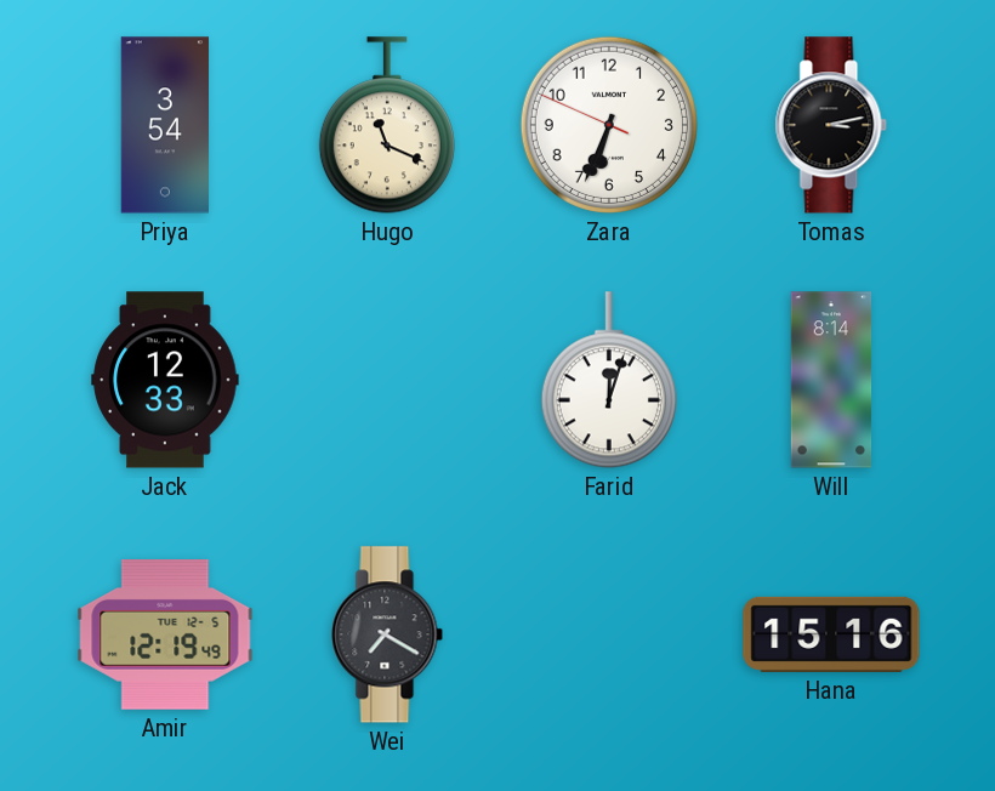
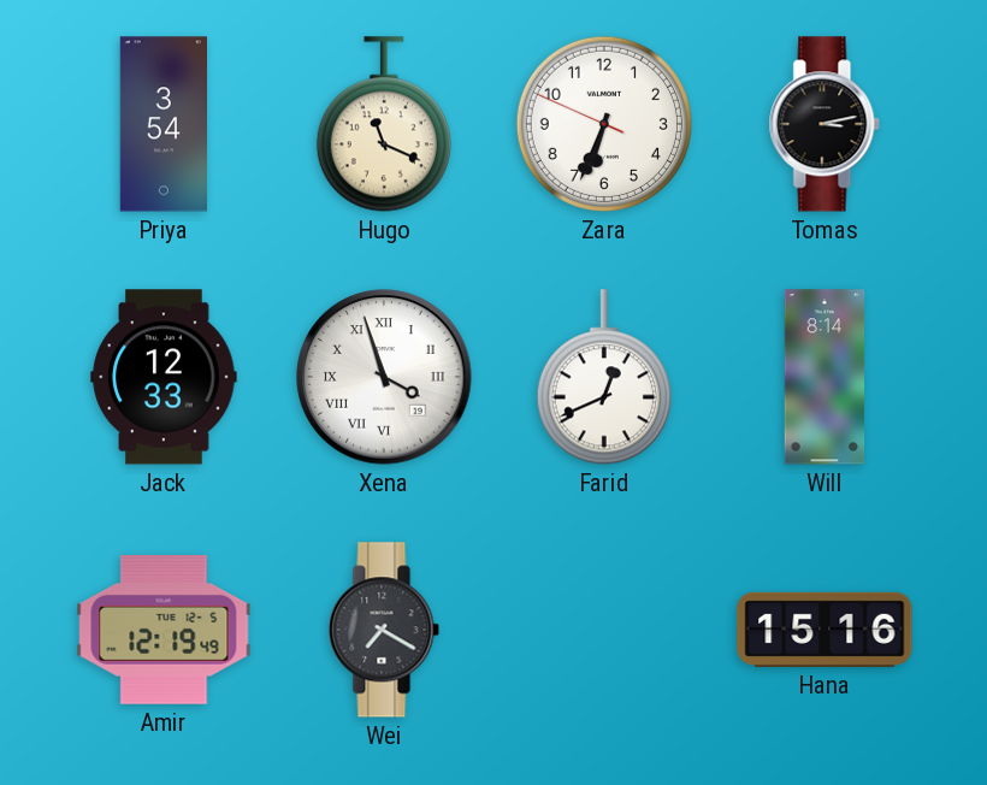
Xena: none -> 3:57
Farid: 12:03 -> 12:41
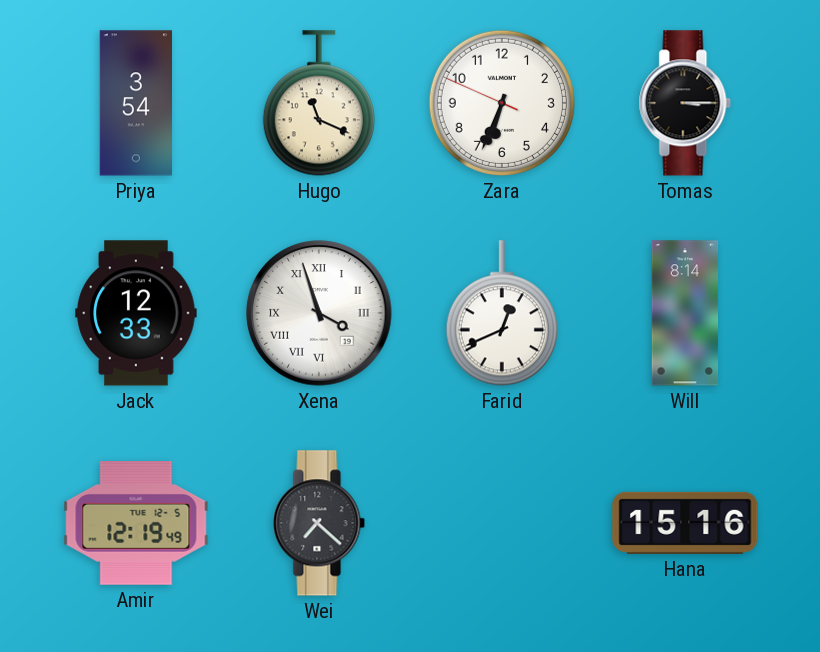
Tomas: 3:13 -> 3:15
Wei: 7:20 -> 7:22
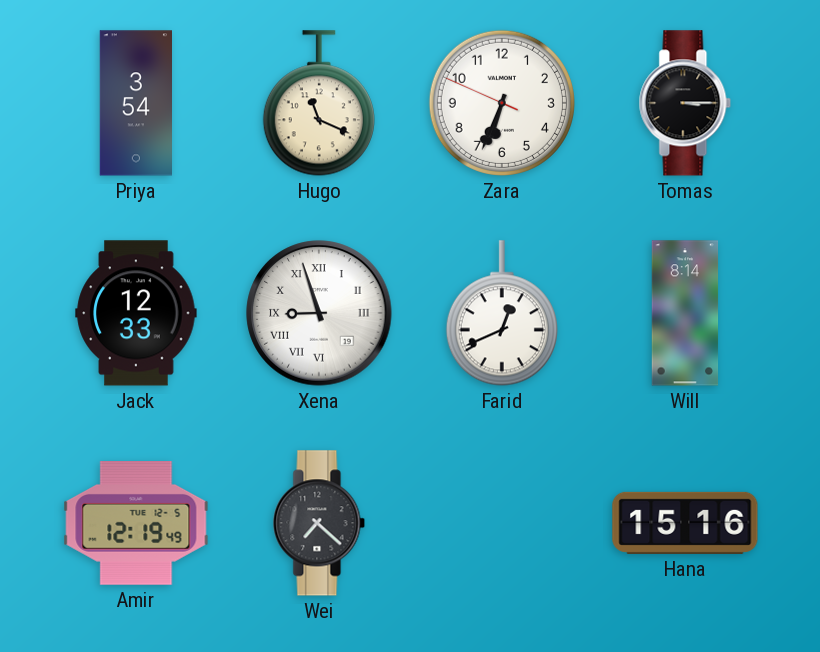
Xena: 3:57 -> 8:57
